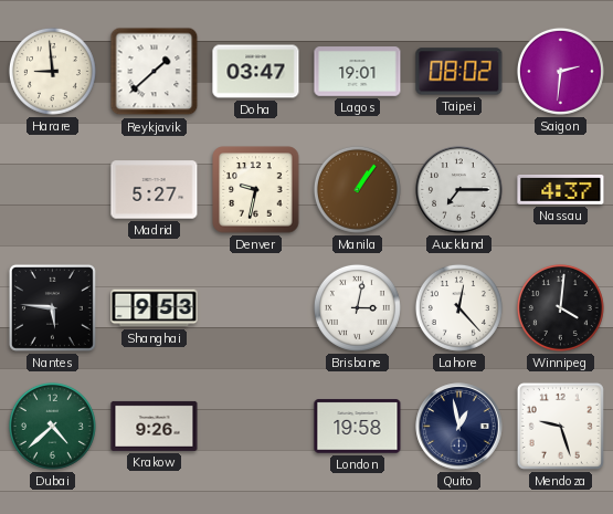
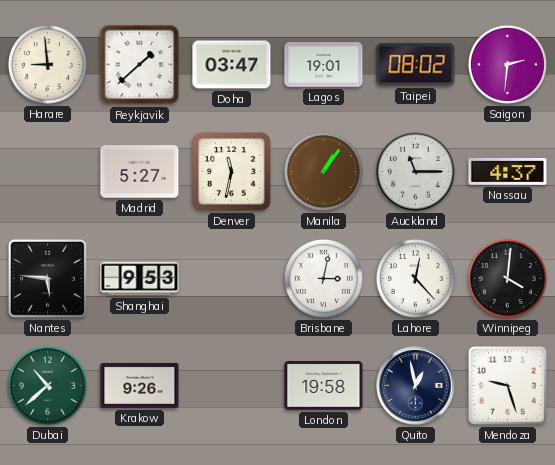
Denver: 9:32 -> 11:32
Auckland: 7:15 -> 11:15
Dubai: 4:38 -> 10:38
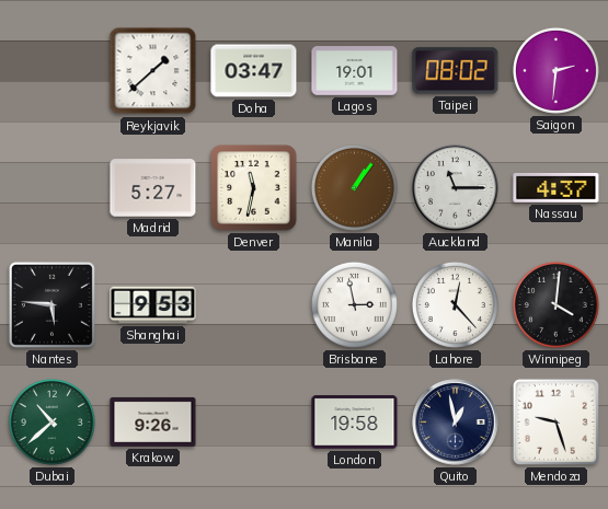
Harare: 8:59 -> none
Brisbane: 3:02 -> 2:58
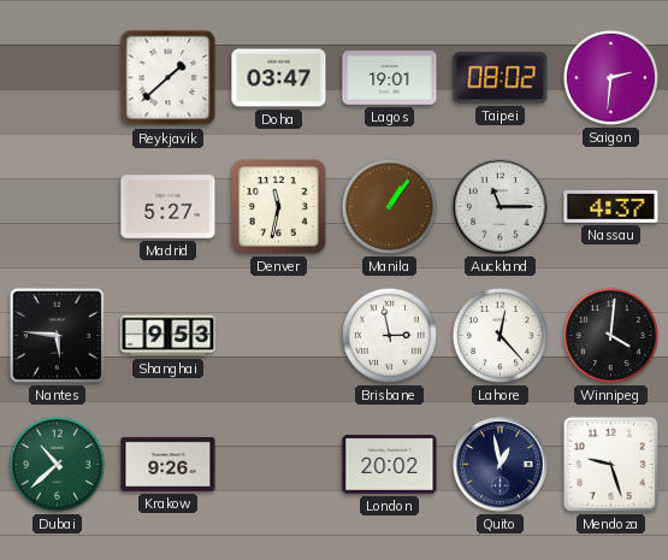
London: 19:58 -> 20:02
